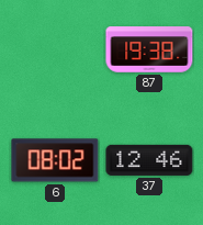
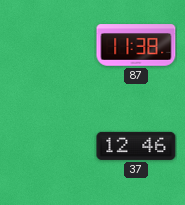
87: 19:38 -> 11:38
6: 08:02 -> none
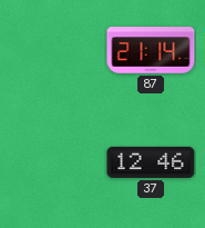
87: 11:38 -> 21:14
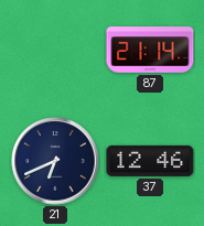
21: none -> 6:41
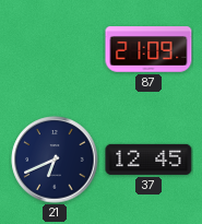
87: 21:14 -> 21:09
37: 12:46 -> 12:45
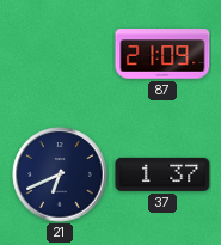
37: 12:45 -> 1:37
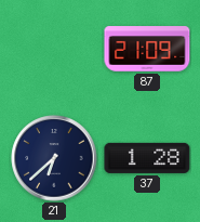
21: 6:41 -> 6:38
37: 1:37 -> 1:28
